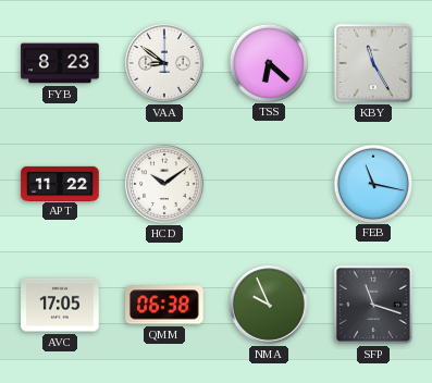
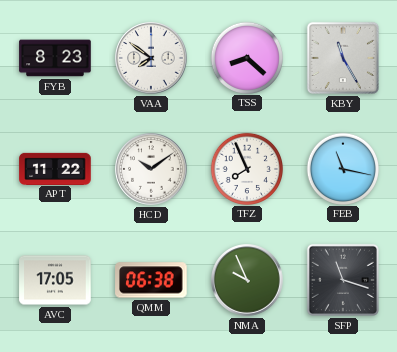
VAA: 8:51 -> 7:51
TSS: 6:22 -> 8:22
TFZ: none -> 7:56
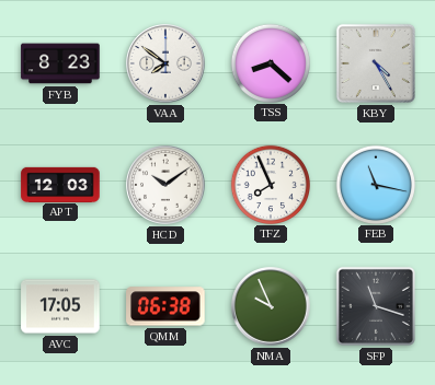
KBY: 11:25 -> 4:25
APT: 11:22 -> 12:03
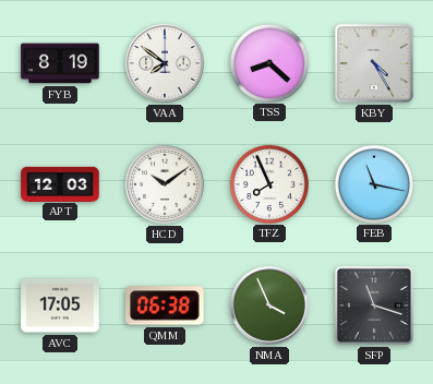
FYB: 8:23 -> 8:19
NMA: 9:56 -> 3:56
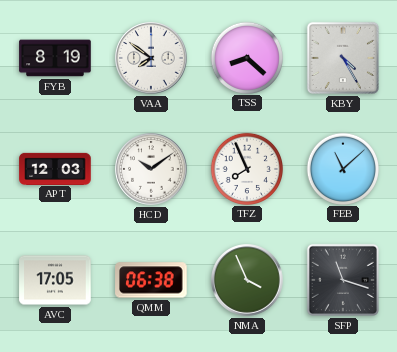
FEB: 11:17 -> 11:08
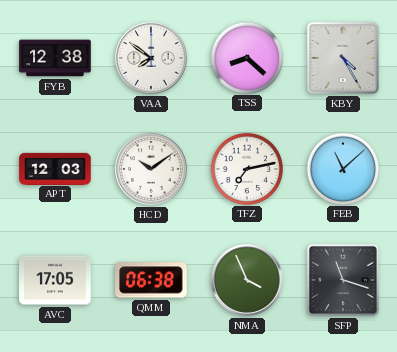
FYB: 8:19 -> 12:38
TFZ: 7:56 -> 7:13
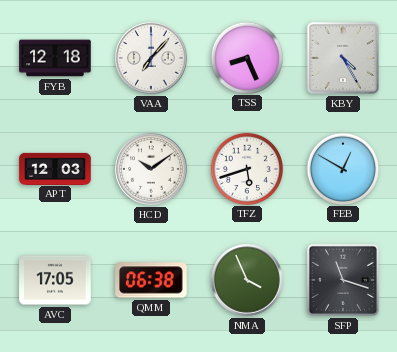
FYB: 12:38 -> 12:18
VAA: 7:51 -> 7:07
TSS: 8:22 -> 8:26
TFZ: 7:13 -> 5:42
FEB: 11:08 -> 12:50
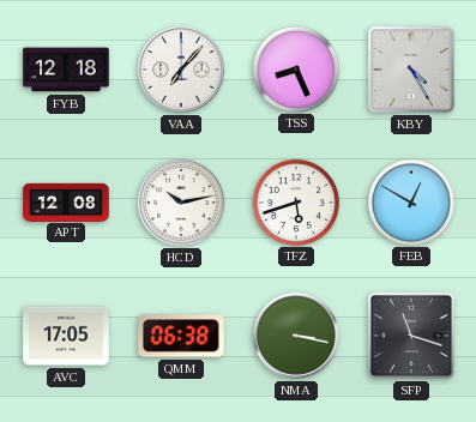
APT: 12:03 -> 12:08
HCD: 10:09 -> 10:13
NMA: 3:56 -> 3:17
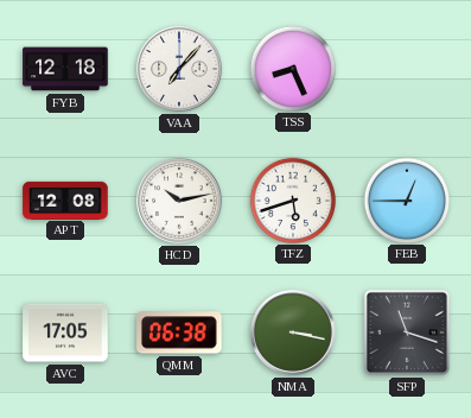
KBY: 4:25 -> none
FEB: 12:50 -> 12:45
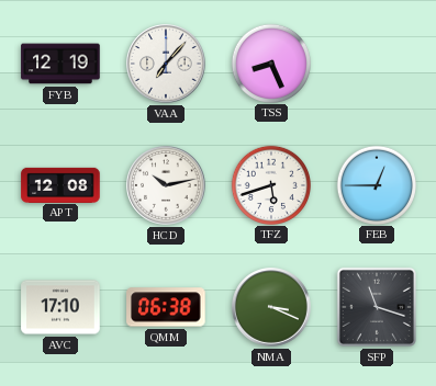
FYB: 12:18 -> 12:19
AVC: 17:05 -> 17:10
NMA: 3:17 -> 3:19
